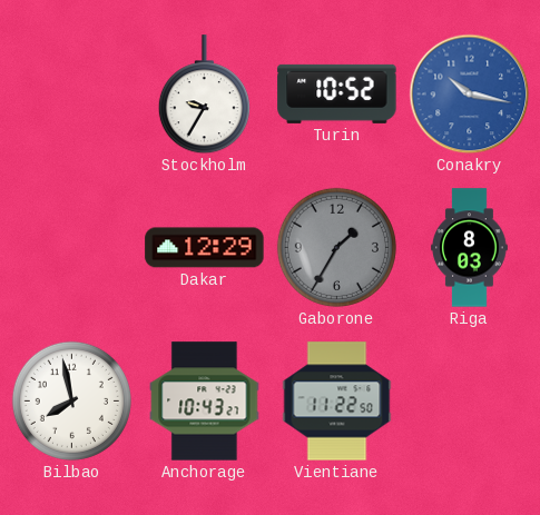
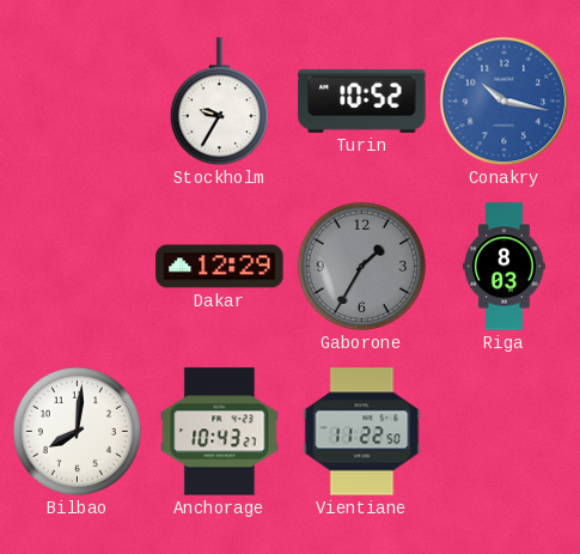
Bilbao: 7:58 -> 8:01
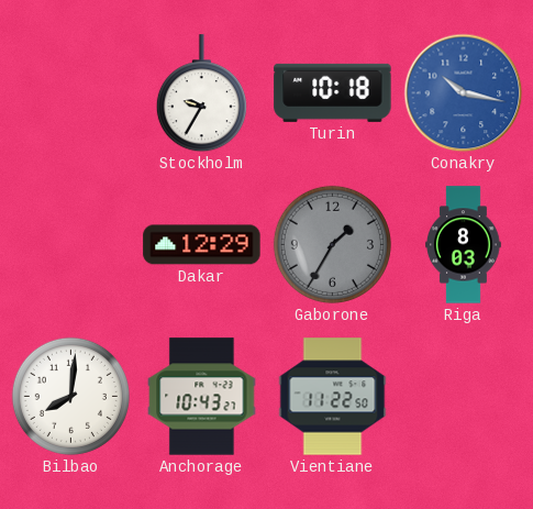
Turin: 10:52 -> 10:18
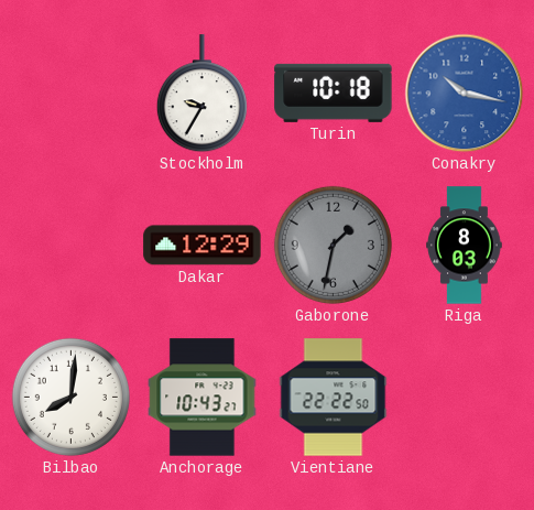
Gaborone: 1:35 -> 1:32
Vientiane: 11:22 -> 22:22
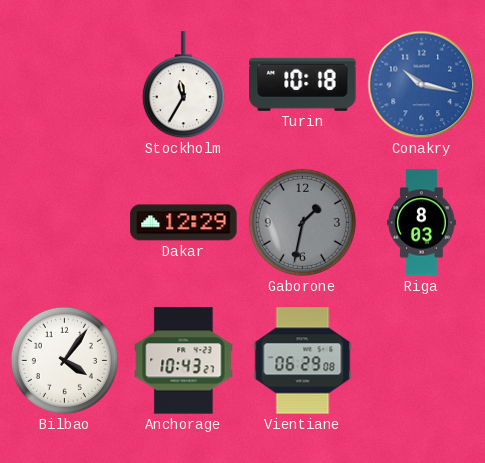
Stockholm: 9:35 -> 11:35
Bilbao: 8:01 -> 4:06
Vientiane: 22:22 -> 06:29
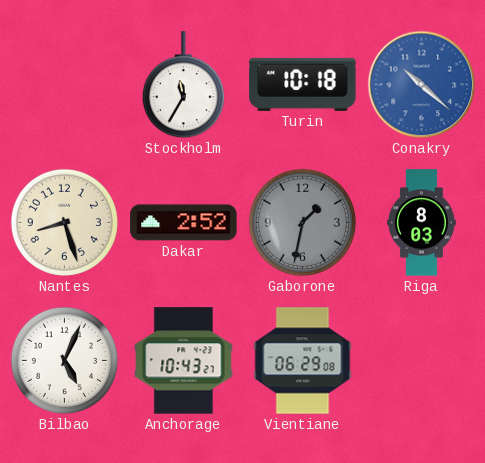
Conakry: 10:17 -> 10:22
Nantes: none -> 8:27
Dakar: 12:29 -> 2:52
Bilbao: 4:06 -> 5:04
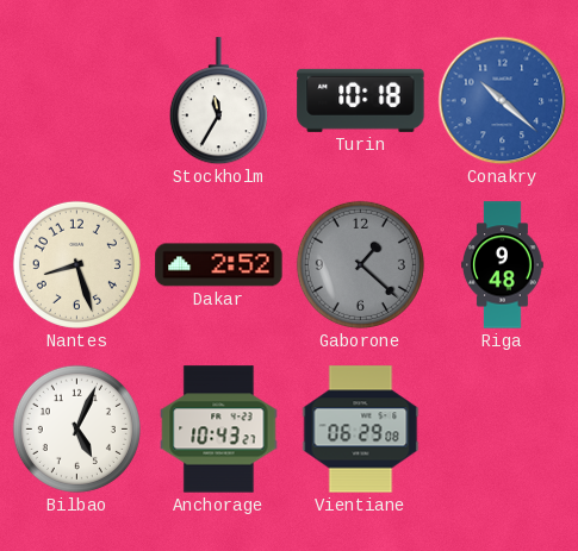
Gaborone: 1:32 -> 1:22
Riga: 8:03 -> 9:48
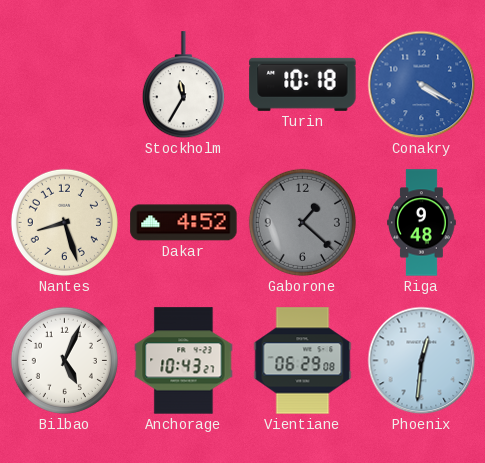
Conakry: 10:22 -> 4:20
Dakar: 2:52 -> 4:52
Phoenix: none -> 12:31
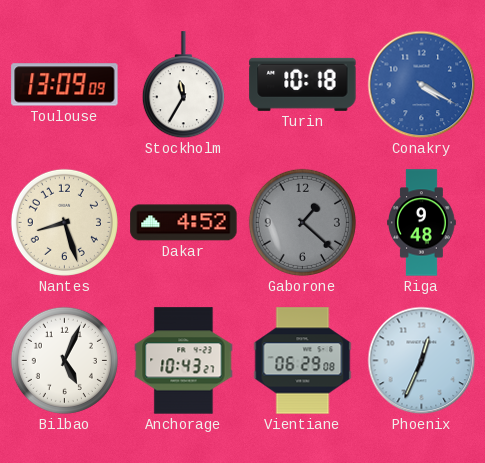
Toulouse: none -> 13:09
Phoenix: 12:31 -> 12:34
